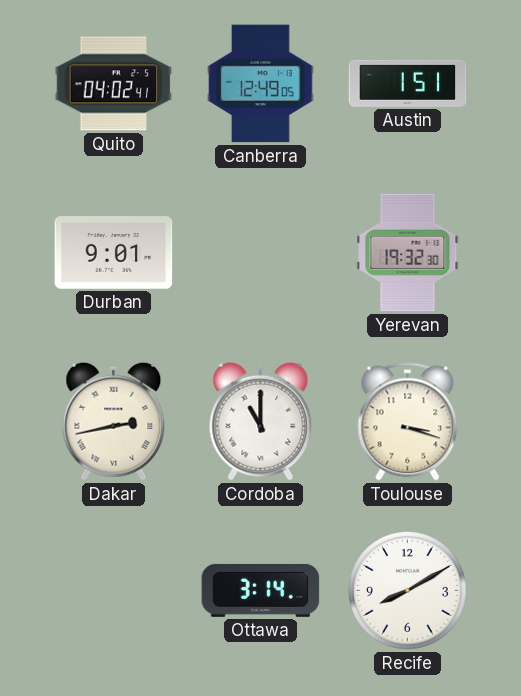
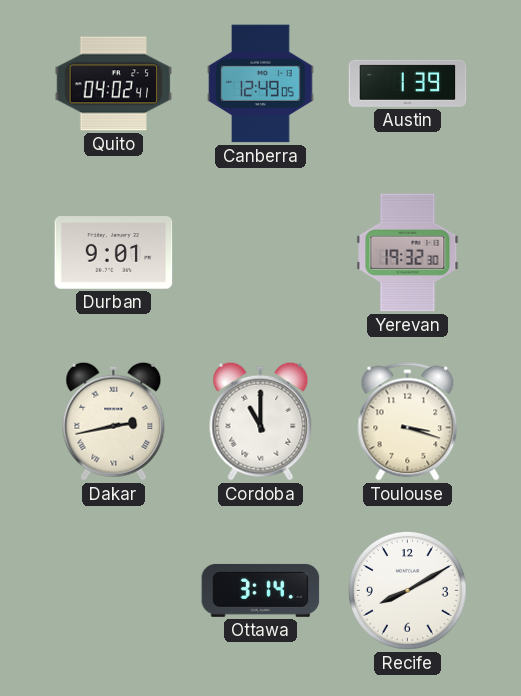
Austin: 1:51 -> 1:39
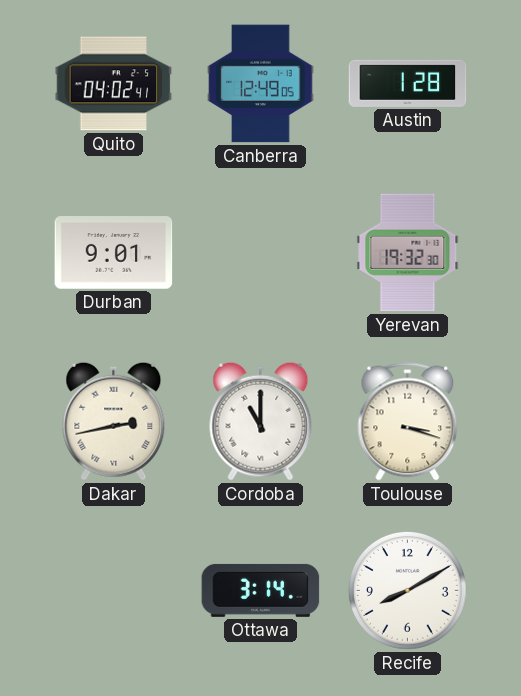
Austin: 1:39 -> 1:28
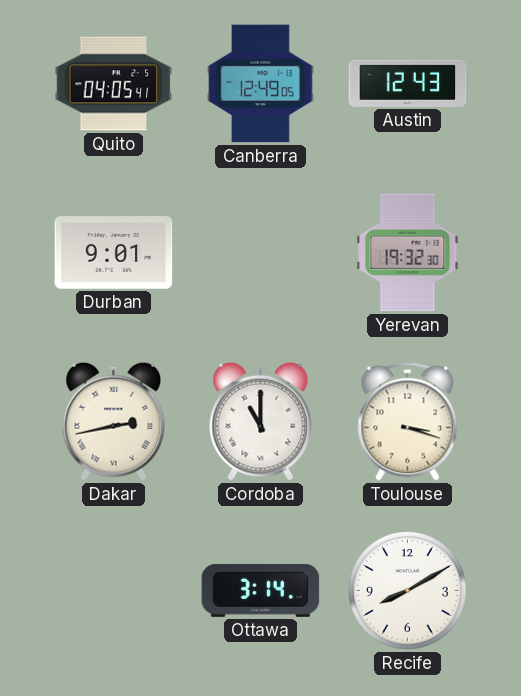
Quito: 04:02 -> 04:05
Austin: 1:28 -> 12:43
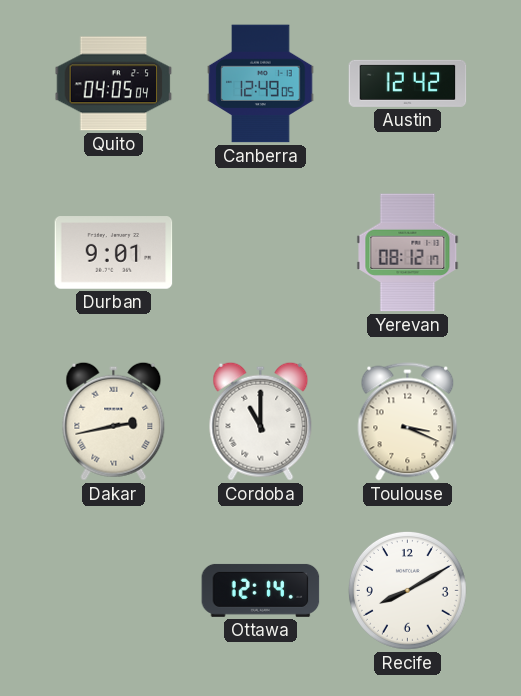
Quito: 04:05:41 -> 04:05:04
Austin: 12:43 -> 12:42
Yerevan: 19:32 -> 08:12
Toulouse: 3:18 -> 3:19
Ottawa: 3:14 -> 12:14
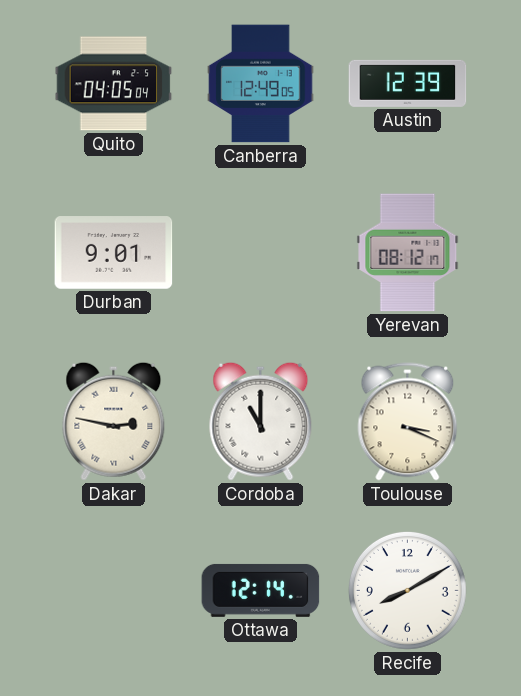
Austin: 12:42 -> 12:39
Dakar: 2:43 -> 2:47
